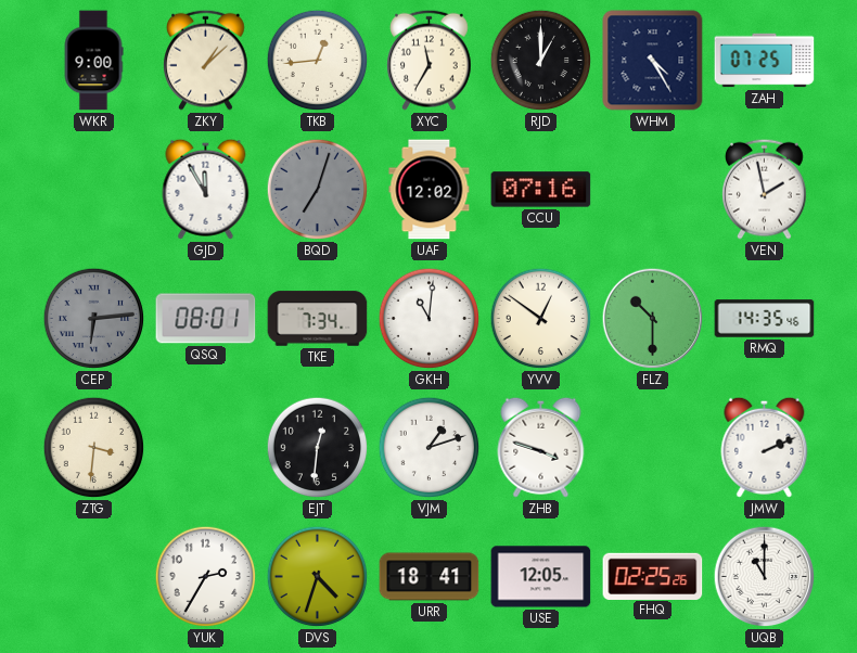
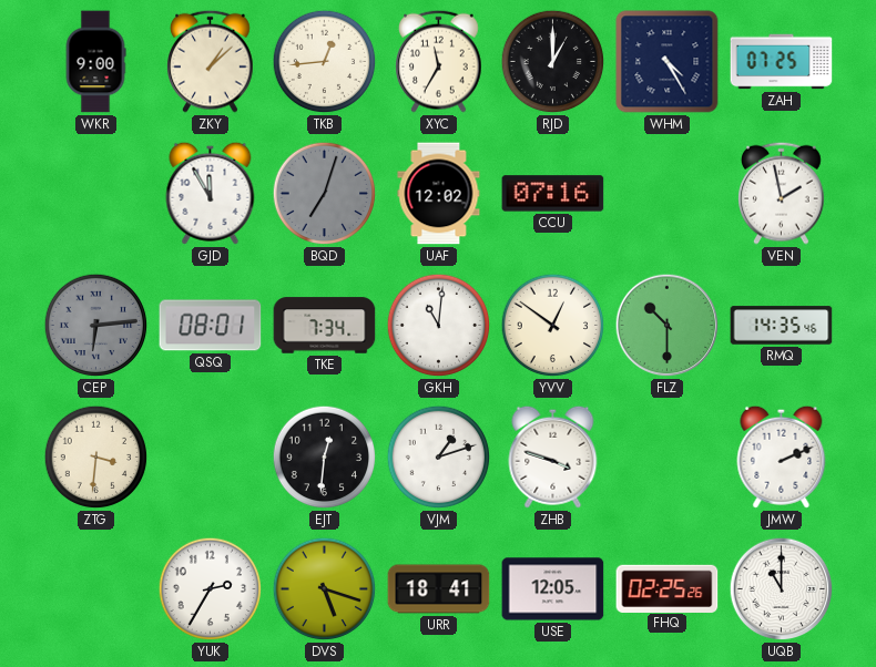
DVS: 4:33 -> 5:18
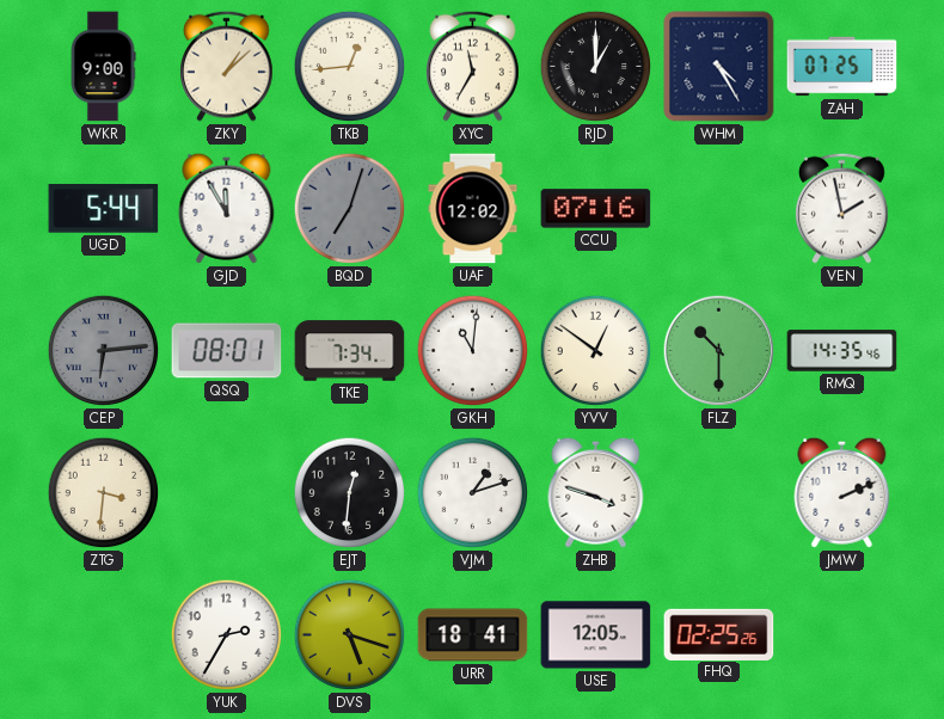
UGD: none -> 5:44
UQB: 11:00 -> none
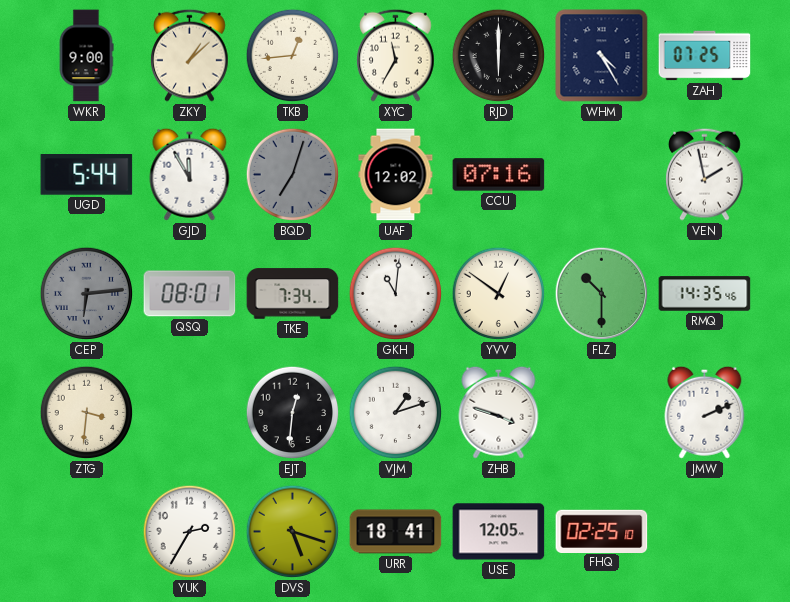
RJD: 1:00 -> 6:00
FHQ: 02:25:26 -> 02:25:10
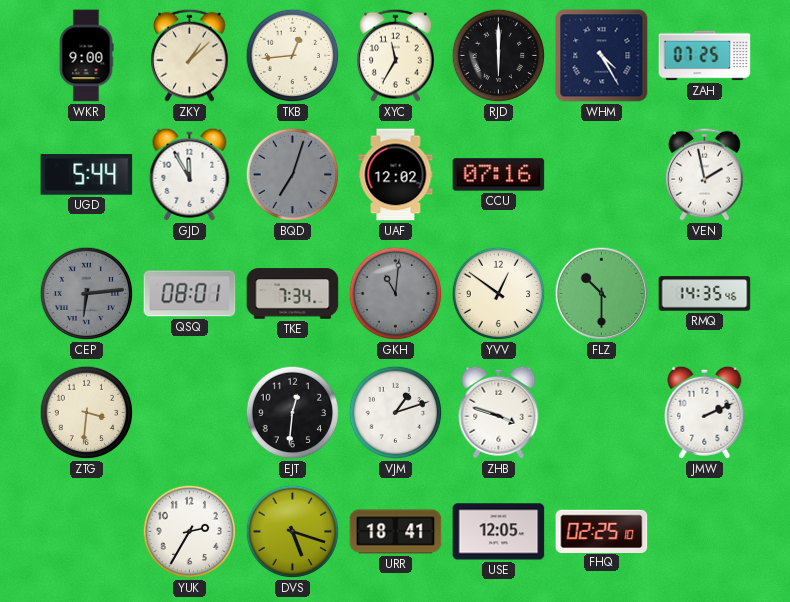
GKH dial: white -> grey
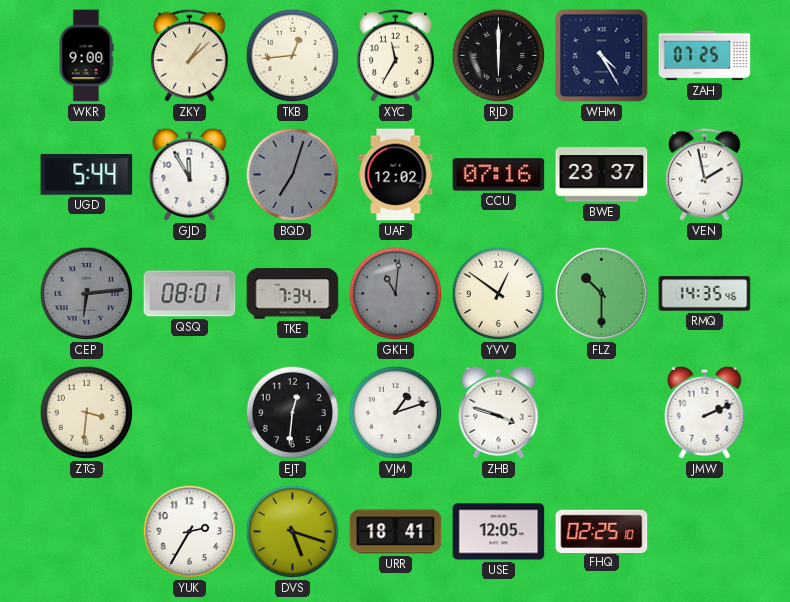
BWE: none -> 23:37
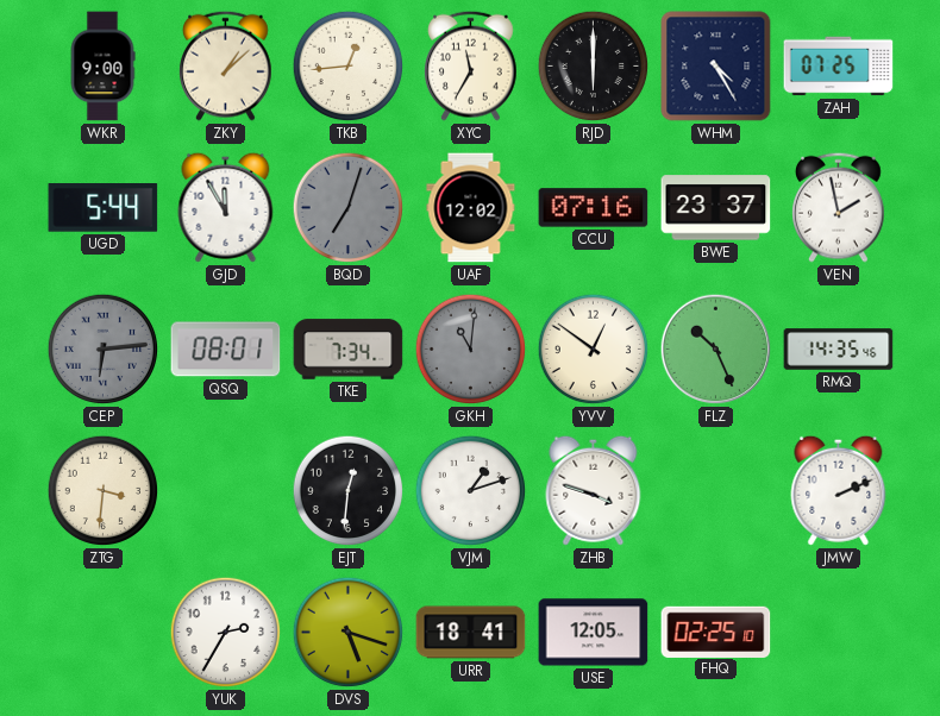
FLZ: 10:30 -> 10:26
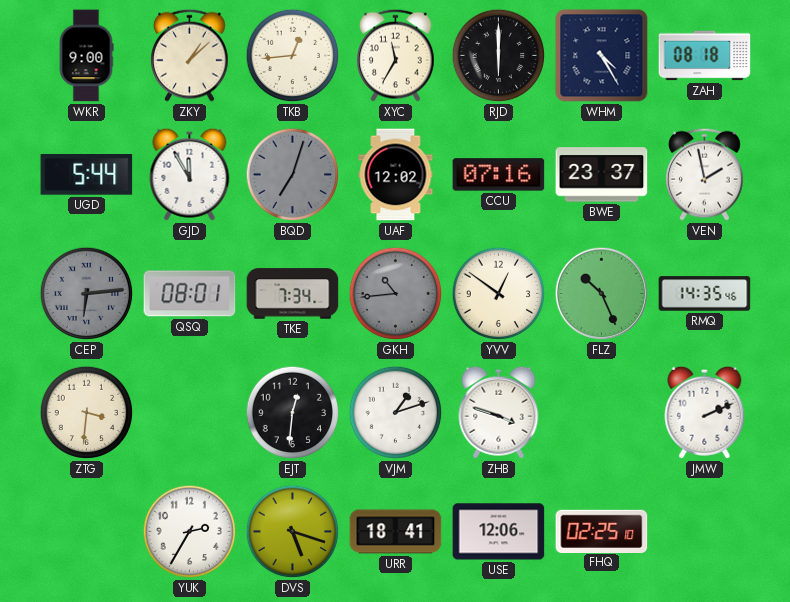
ZAH: 07:25 -> 08:18
GKH: 11:01 -> 10:44
USE: 12:05 -> 12:06
